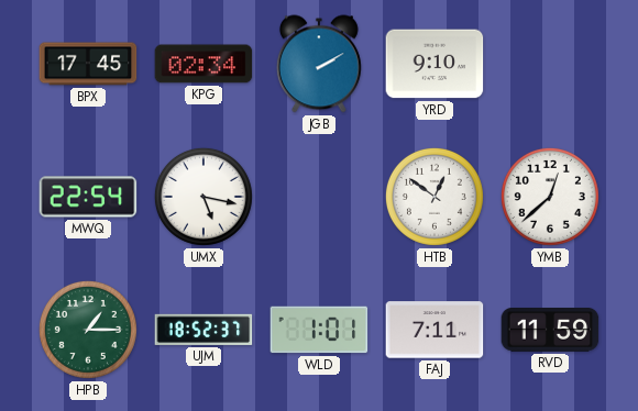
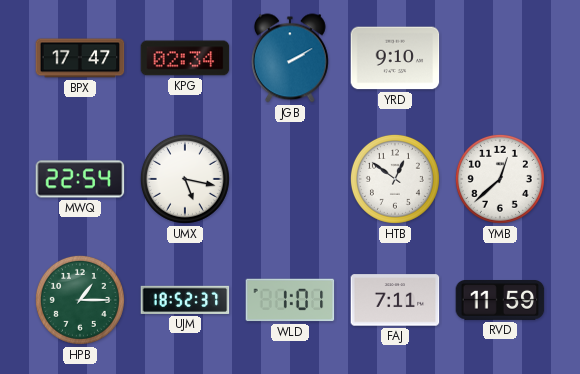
BPX: 17:45 -> 17:47
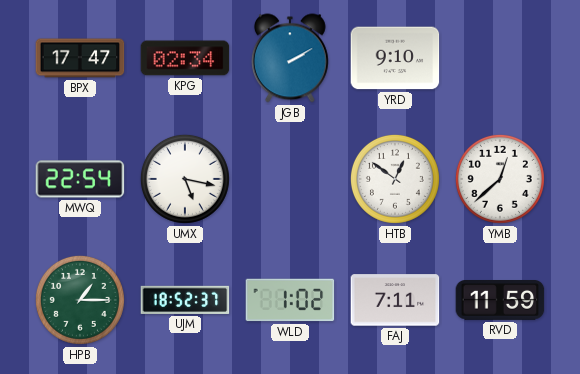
WLD: 1:01 -> 1:02
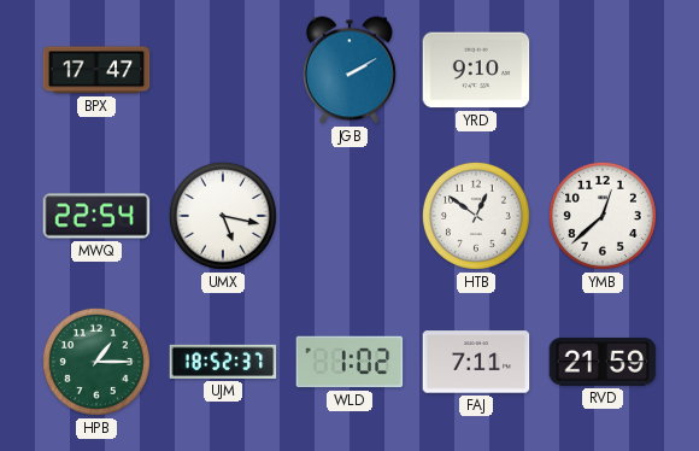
KPG: 02:34 -> none
RVD: 11:59 -> 21:59
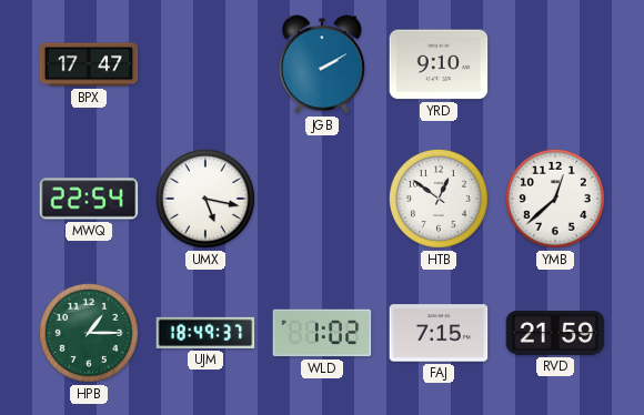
UJM: 18:52 -> 18:49
FAJ: 7:11 -> 7:15
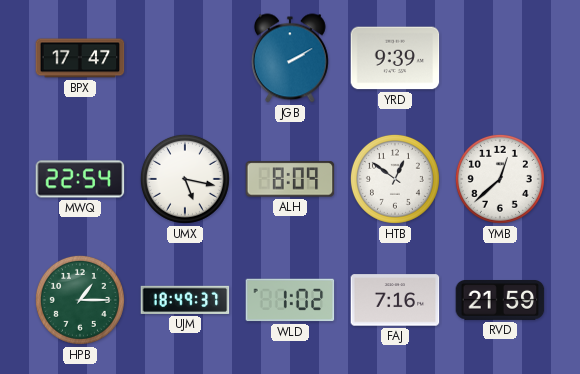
YRD: 9:10 -> 9:39
ALH: none -> 8:09
FAJ: 7:15 -> 7:16
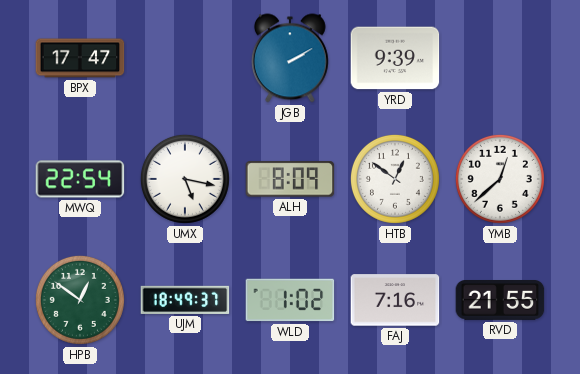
HPB: 1:15 -> 12:51
RVD: 21:59 -> 21:55
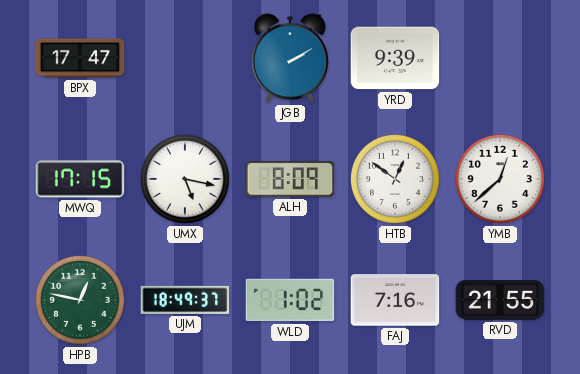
MWQ: 22:54 -> 17:15
HPB: 12:51 -> 12:47
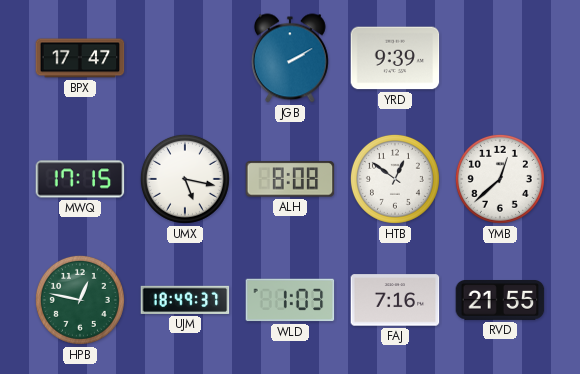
ALH: 8:09 -> 8:08
WLD: 1:02 -> 1:03
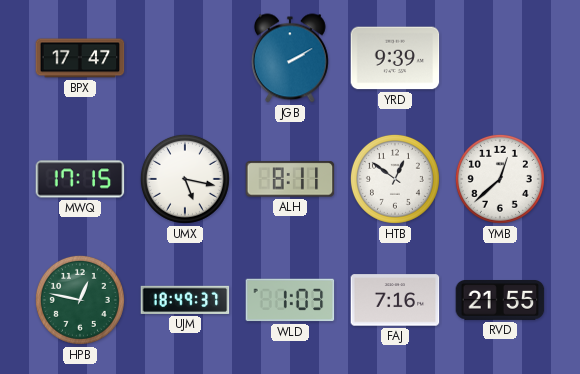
ALH: 8:08 -> 8:11
